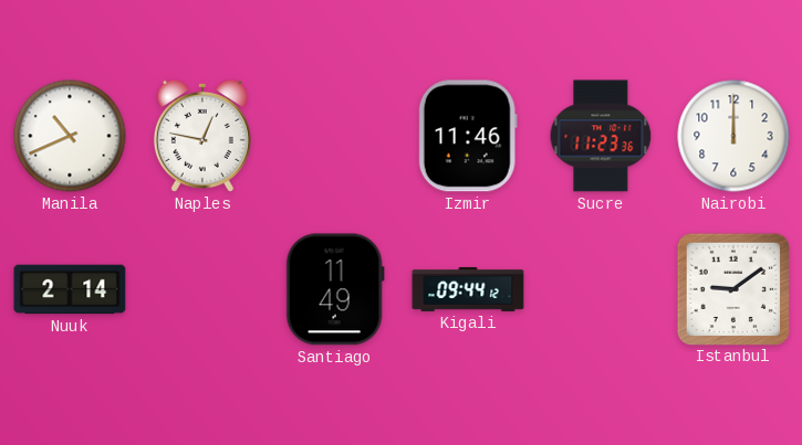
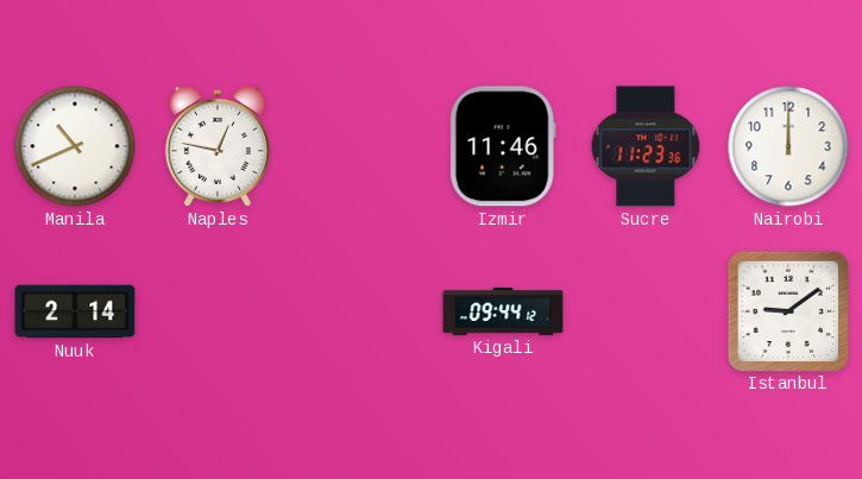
Santiago: 11:49 -> none
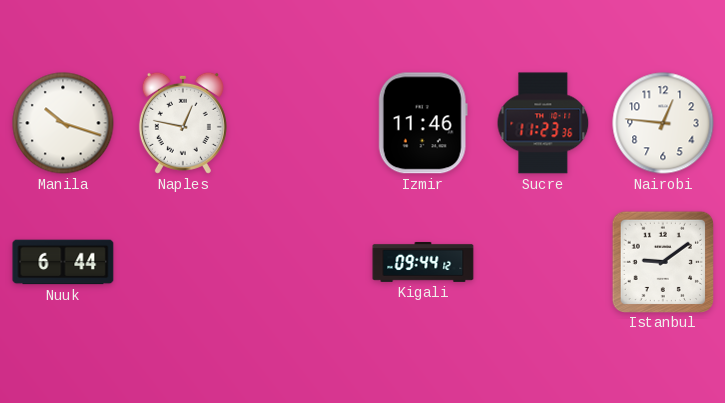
Manila: 10:41 -> 10:18
Nairobi: 12:00 -> 12:46
Nuuk: 2:14 -> 6:44
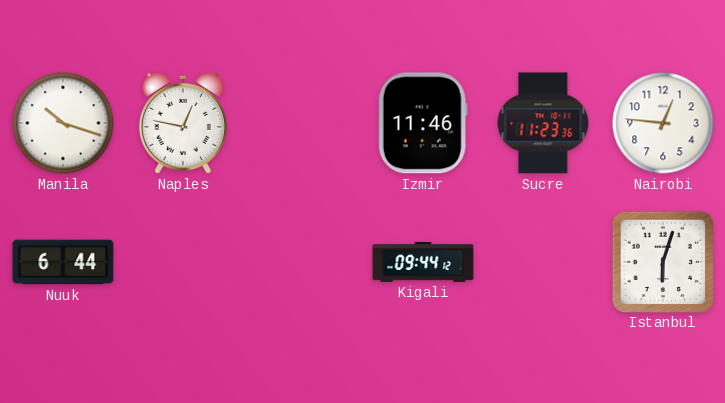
Istanbul: 9:09 -> 6:03
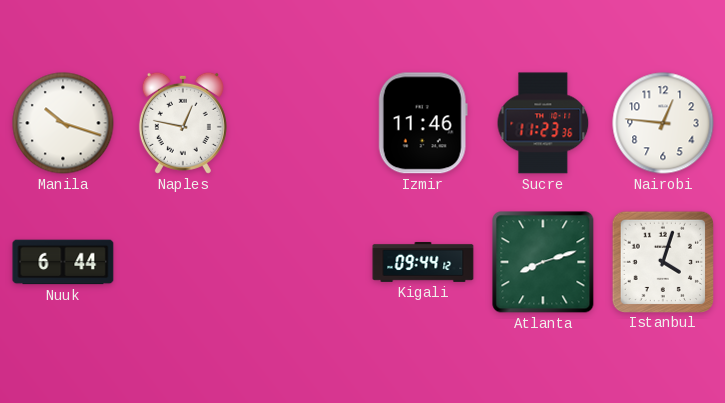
Atlanta: none -> 8:12
Istanbul: 6:03 -> 4:03
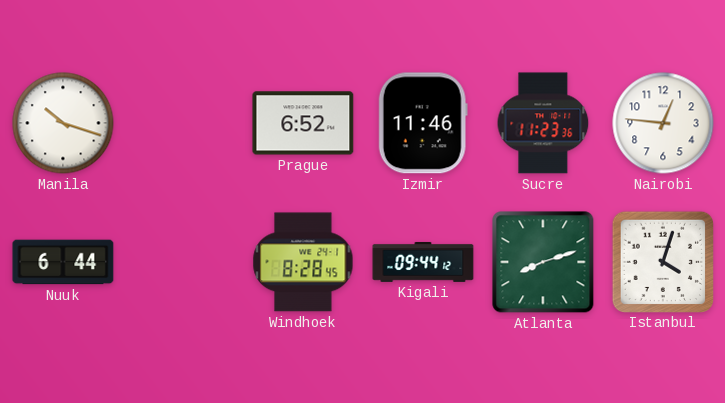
Naples: 12:47 -> none
Prague: none -> 6:52
Windhoek: none -> 8:28
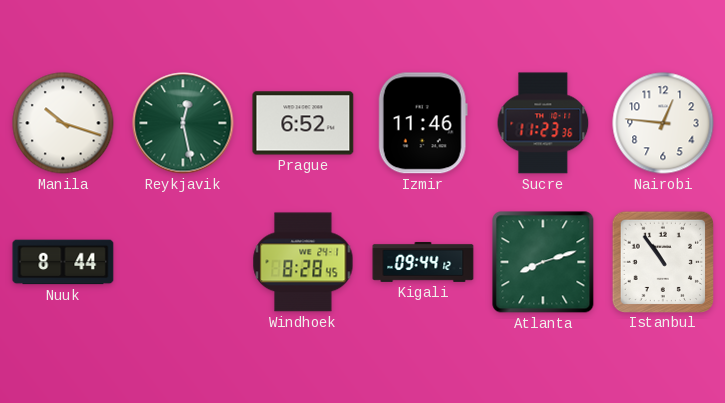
Reykjavik: none -> 12:28
Nuuk: 6:44 -> 8:44
Istanbul: 4:03 -> 10:54
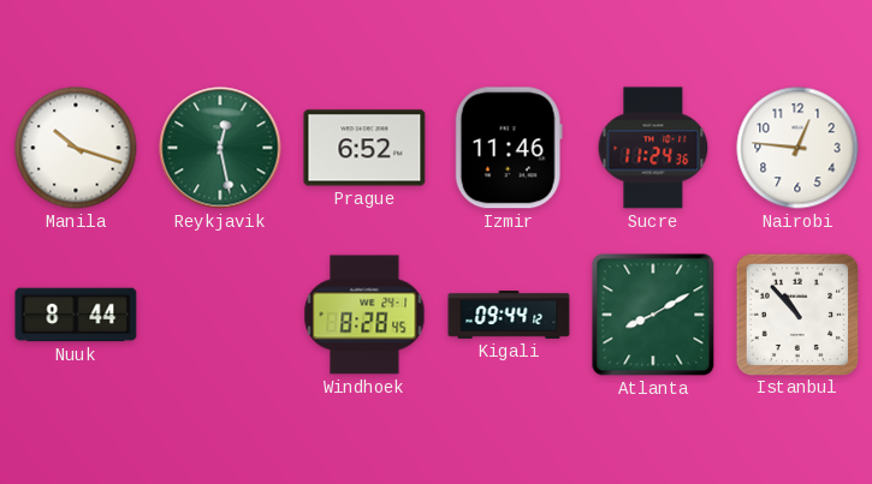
Sucre: 11:23 -> 11:24
Atlanta: 8:12 -> 8:10
Istanbul: 10:54 -> 10:53
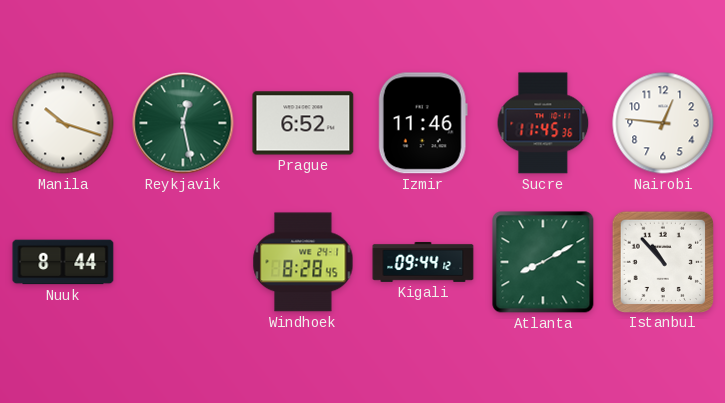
Sucre: 11:24 -> 11:45
